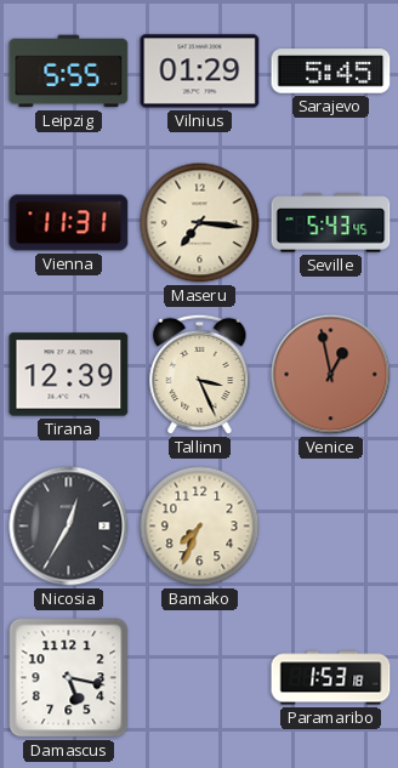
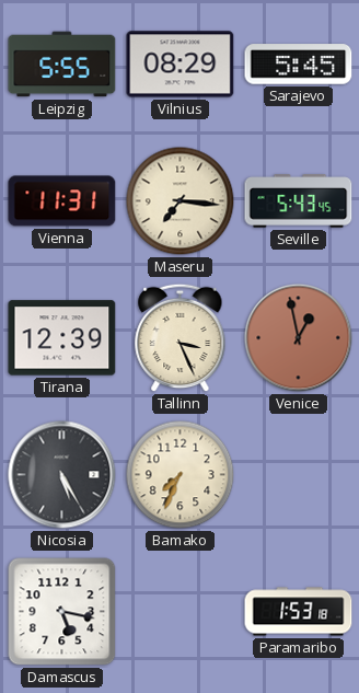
Vilnius: 01:29 -> 08:29
Nicosia: 12:35 -> 5:25
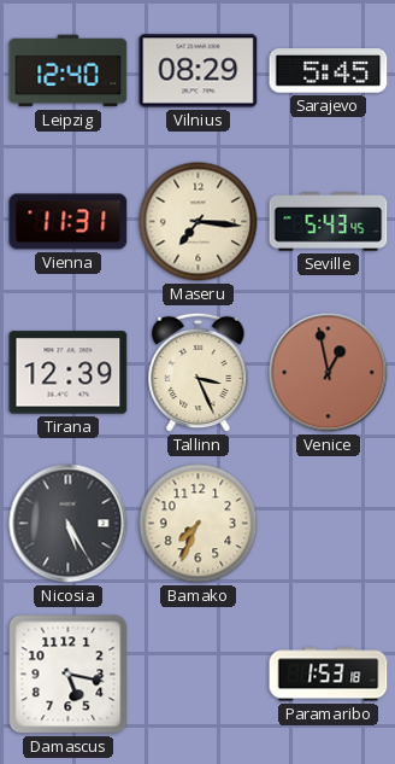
Leipzig: 5:55 -> 12:40
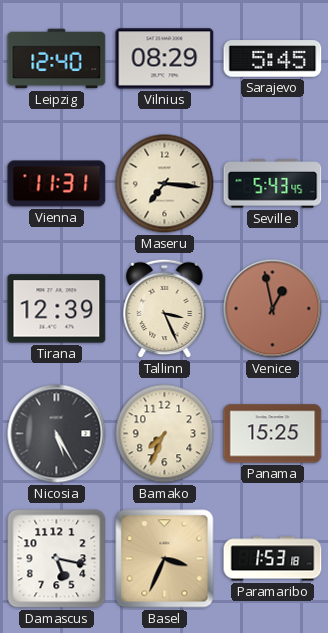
Panama: none -> 15:25
Basel: none -> 3:34
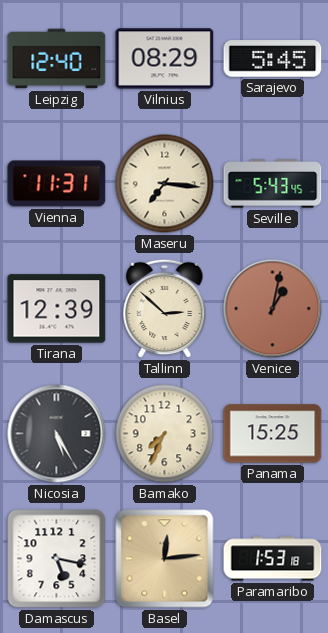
Tallinn: 3:26 -> 2:52
Venice: 12:58 -> 1:02
Basel: 3:34 -> 12:14
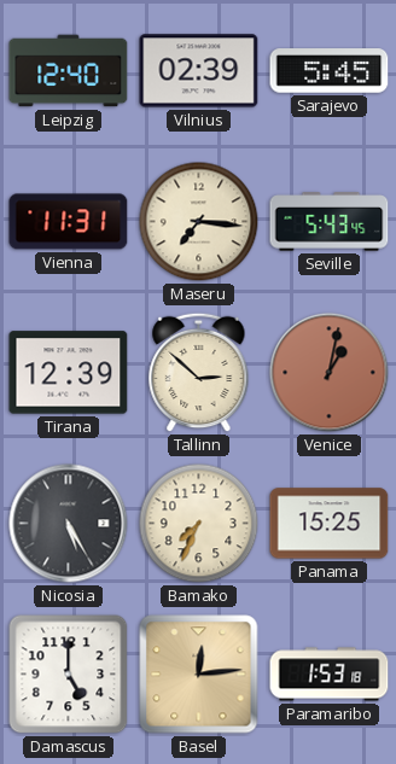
Vilnius: 08:29 -> 02:39
Damascus: 5:17 -> 5:00
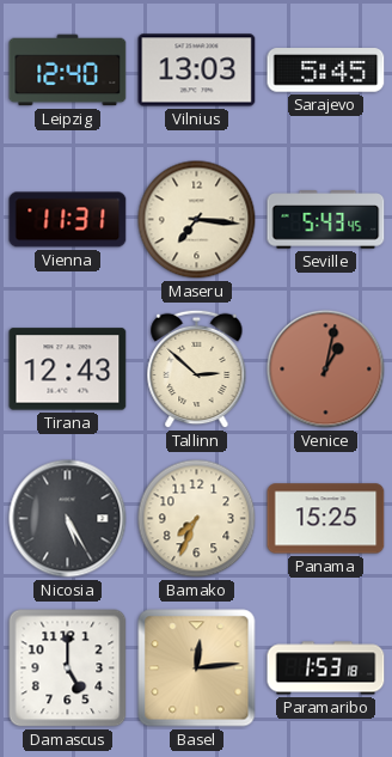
Vilnius: 02:39 -> 13:03
Tirana: 12:39 -> 12:43
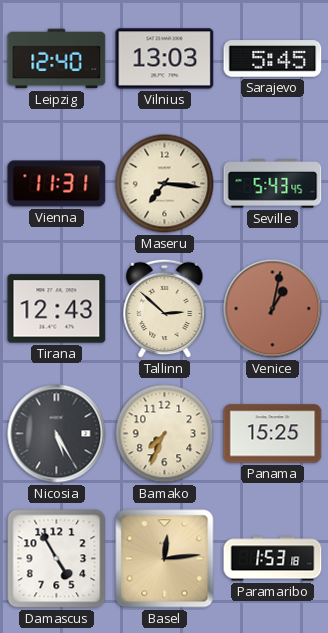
Damascus: 5:00 -> 4:55
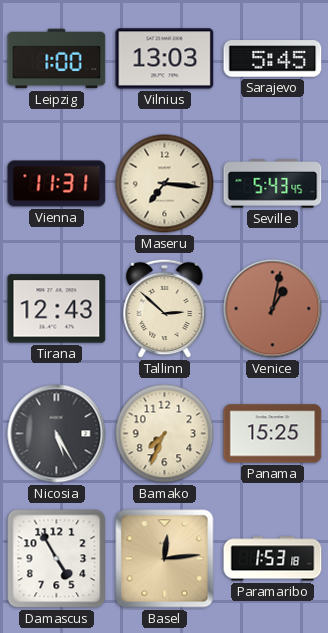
Leipzig: 12:40 -> 1:00
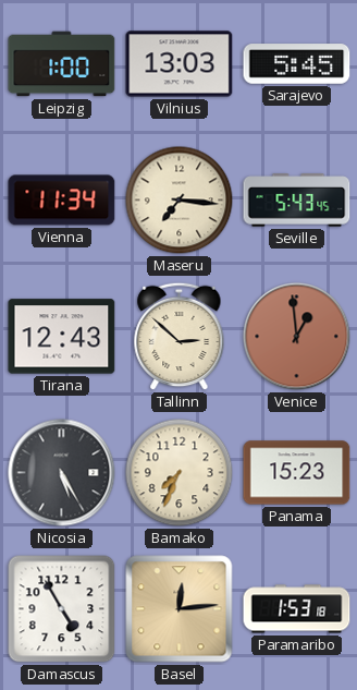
Vienna: 11:31 -> 11:34
Venice: 1:02 -> 12:59
Panama: 15:25 -> 15:23
